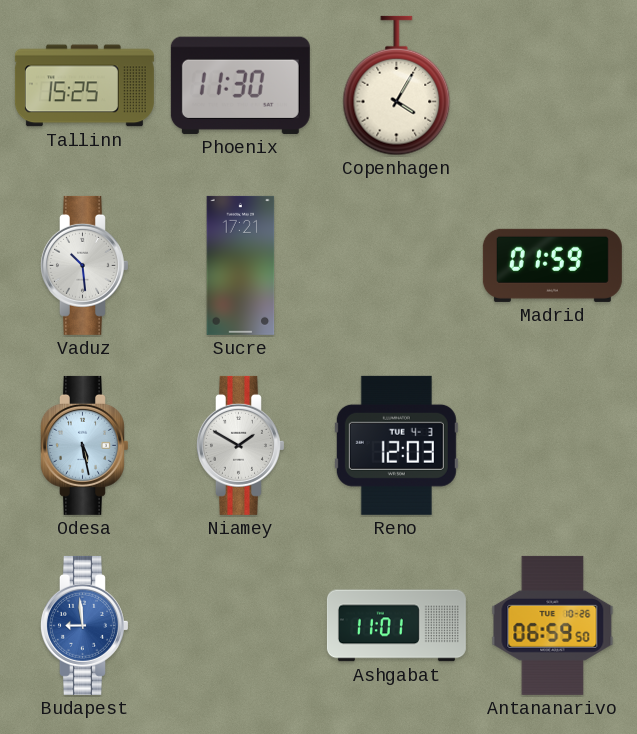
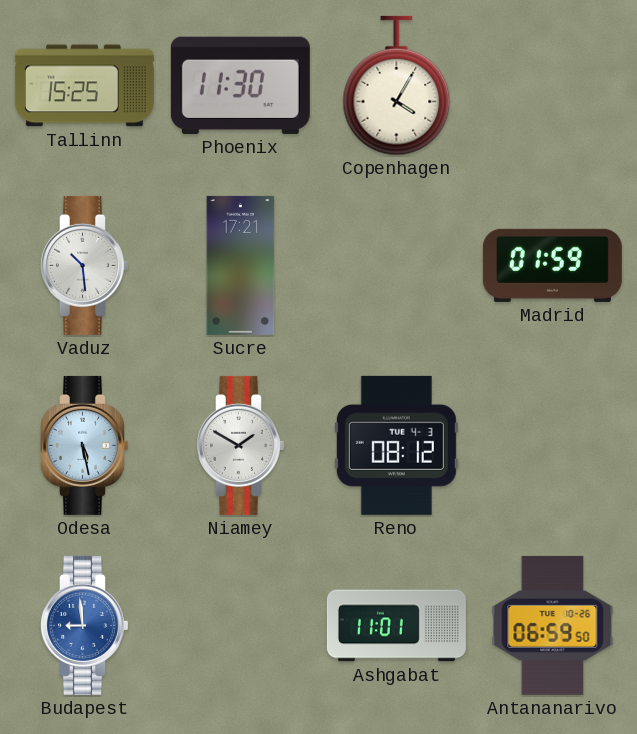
Reno: 12:03 -> 08:12
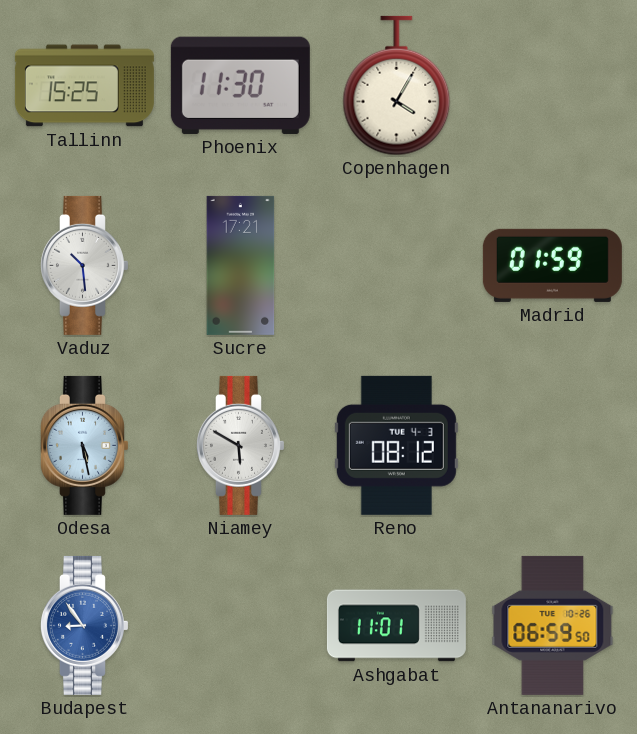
Niamey: 1:50 -> 5:50
Budapest: 8:59 -> 8:54
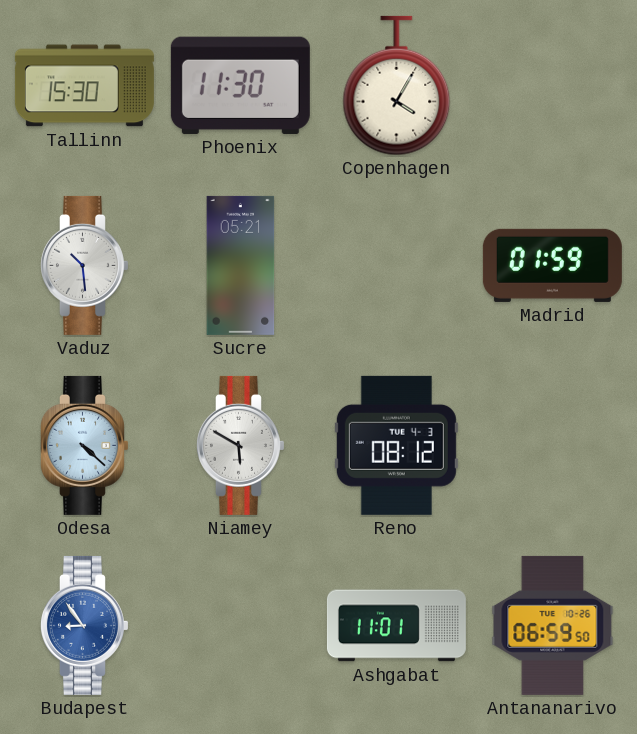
Tallinn: 15:25 -> 15:30
Sucre: 17:21 -> 05:21
Odesa: 5:28 -> 4:22
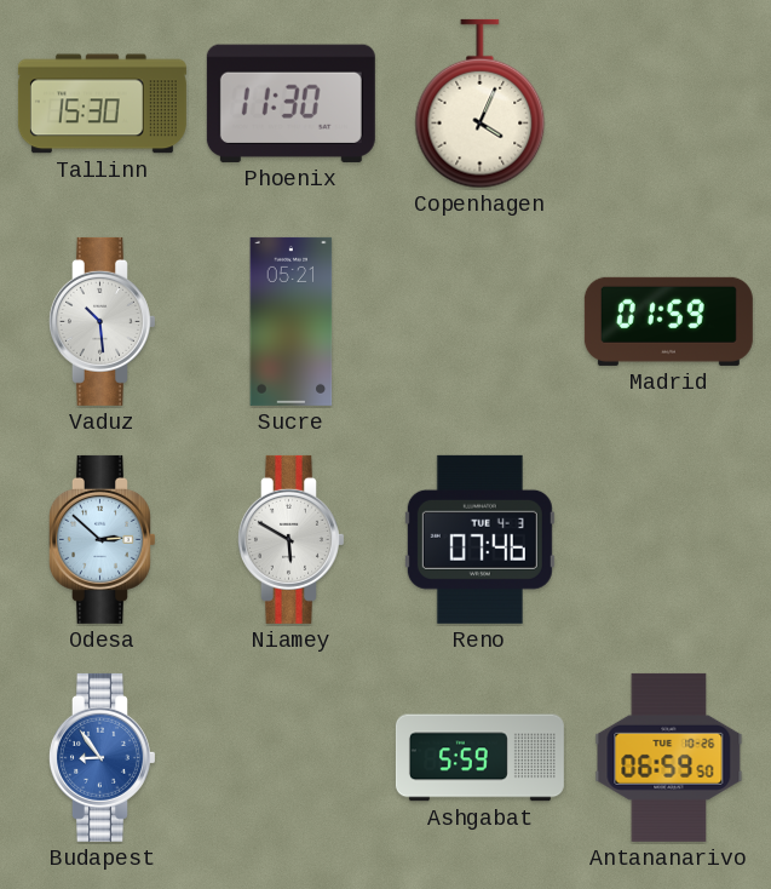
Copenhagen: 4:05 -> 4:04
Odesa: 4:22 -> 2:52
Reno: 08:12 -> 07:46
Ashgabat: 11:01 -> 5:59
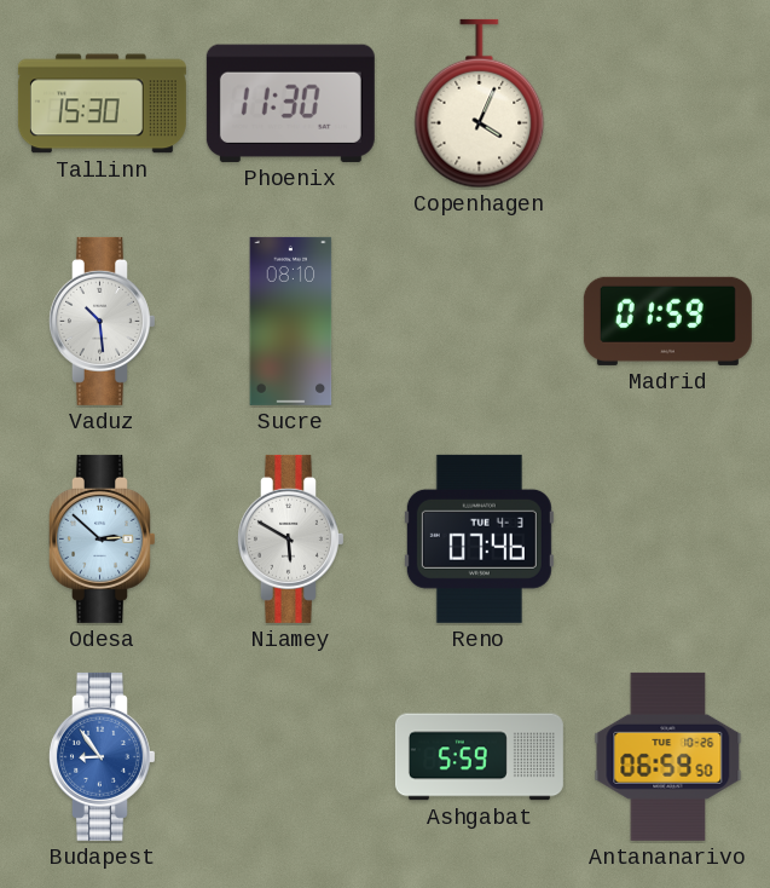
Sucre: 05:21 -> 08:10
